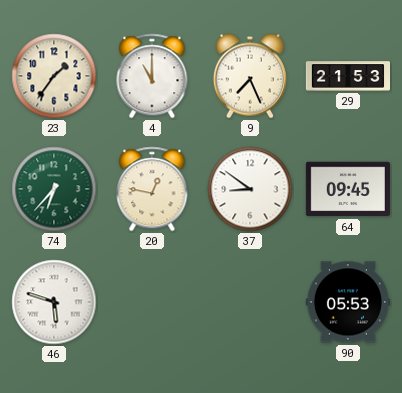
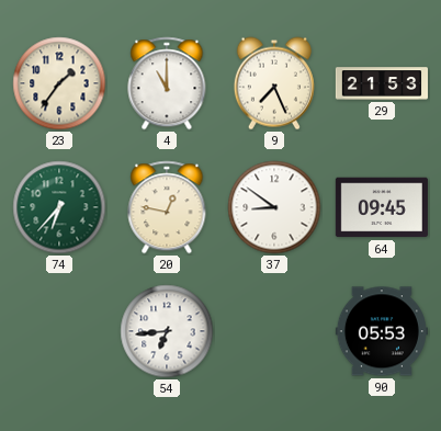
46: 5:48 -> none
54: none -> 6:44
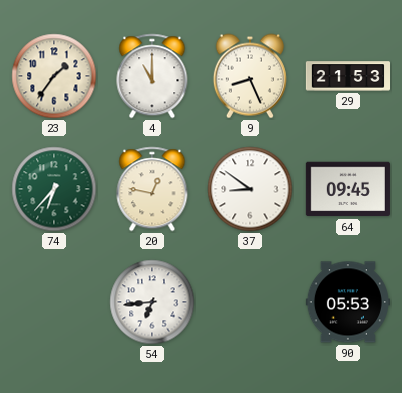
9: 7:26 -> 8:26
